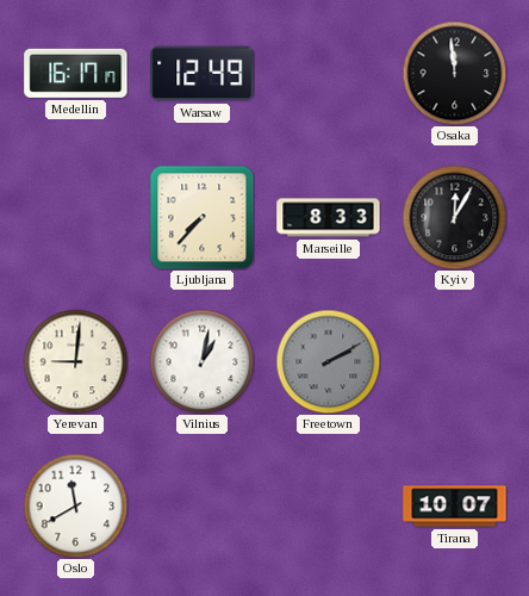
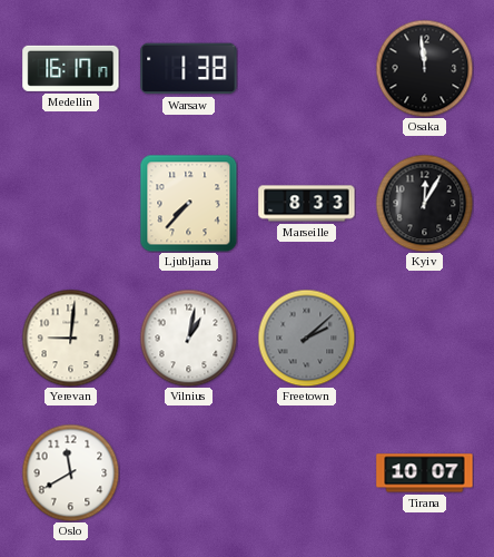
Warsaw: 12:49 -> 1:38
Freetown: 2:10 -> 2:08
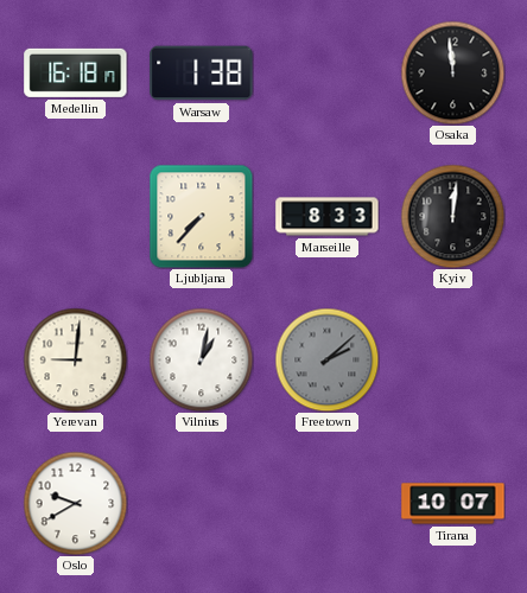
Medellin: 16:17 -> 16:18
Kyiv: 12:05 -> 12:01
Oslo: 11:40 -> 9:40
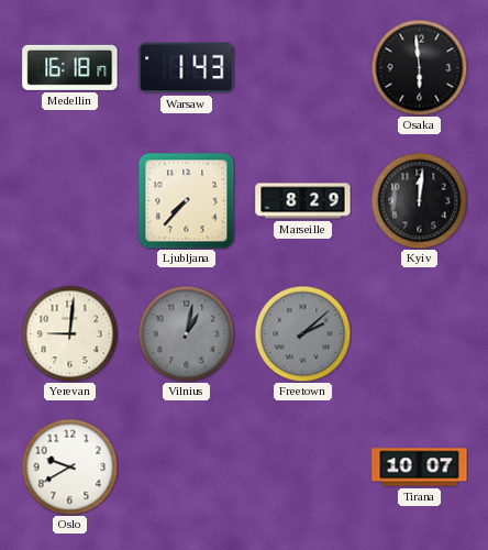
Warsaw: 1:38 -> 1:43
Osaka: 11:59 -> 5:59
Marseille: 8:33 -> 8:29
Vilnius dial: white -> grey
